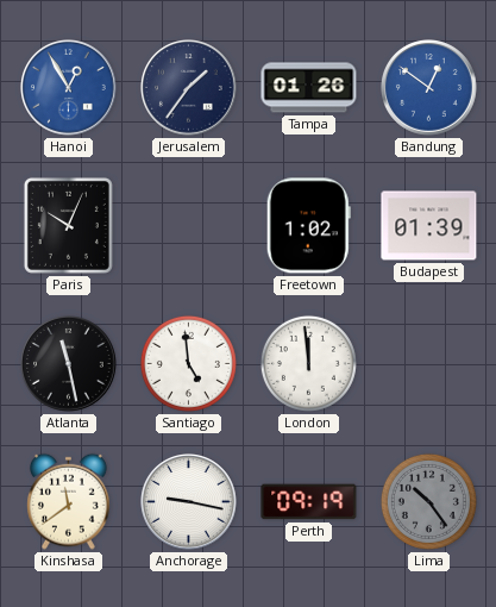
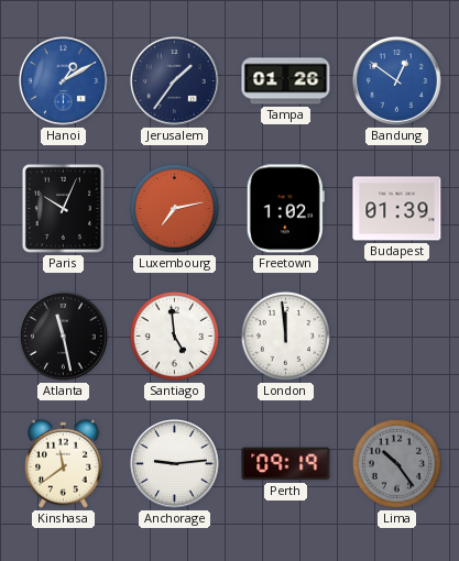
Hanoi: 12:55 -> 1:10
Luxembourg: none -> 7:13
Anchorage: 9:17 -> 9:14
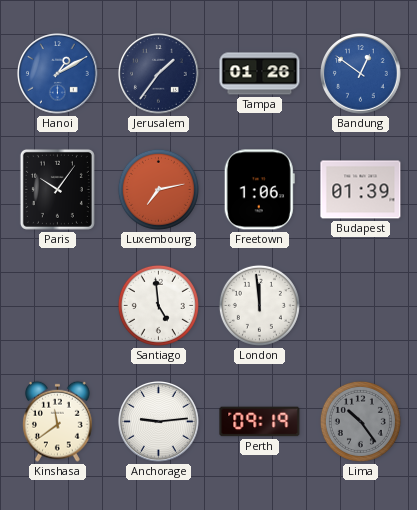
Paris: 10:04 -> 10:06
Freetown: 1:02 -> 1:06
Atlanta: 11:28 -> none
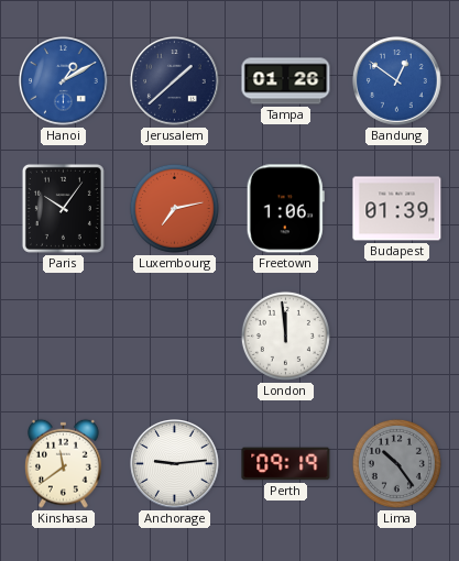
Jerusalem: 1:36 -> 1:38
Santiago: 4:59 -> none
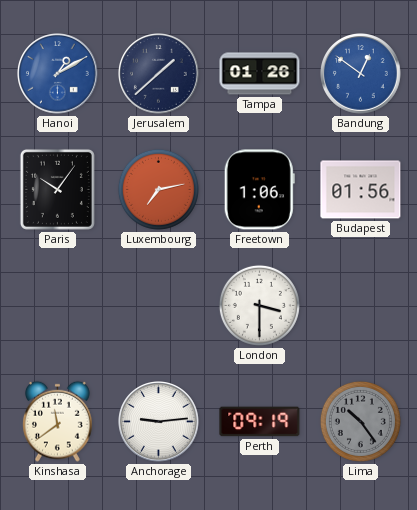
Budapest: 01:39 -> 01:56
London: 11:59 -> 3:30
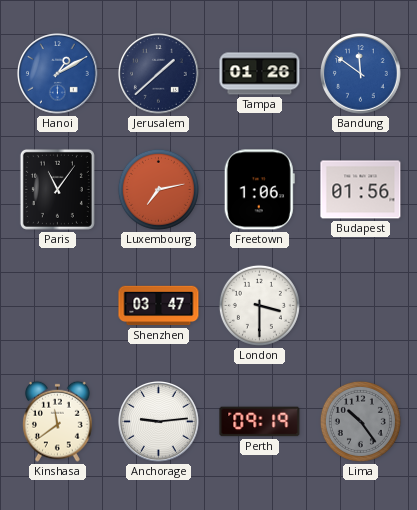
Bandung: 12:51 -> 11:51
Paris: 10:06 -> 11:06
Shenzhen: none -> 03:47
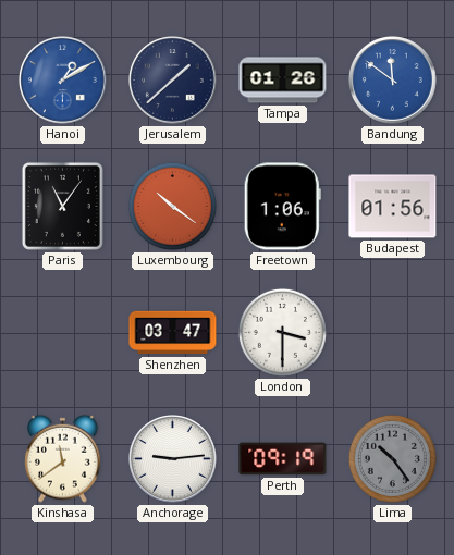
Luxembourg: 7:13 -> 10:21
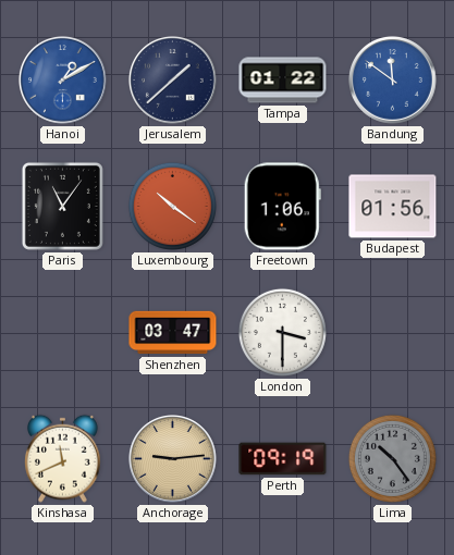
Tampa: 01:26 -> 01:22
Kinshasa: 11:39 -> 11:41
Anchorage dial: white -> champagne
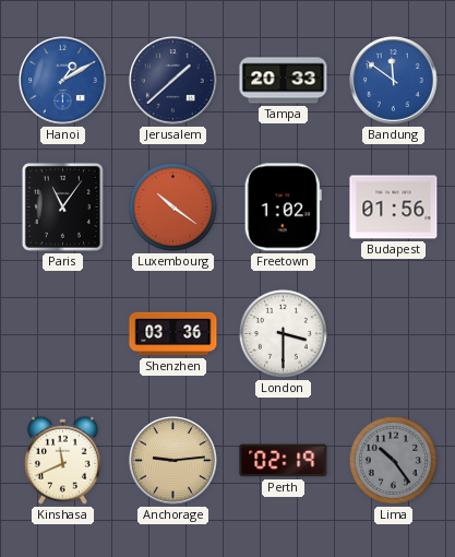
Tampa: 01:22 -> 20:33
Freetown: 1:06 -> 1:02
Shenzhen: 03:47 -> 03:36
Perth: 09:19 -> 02:19
